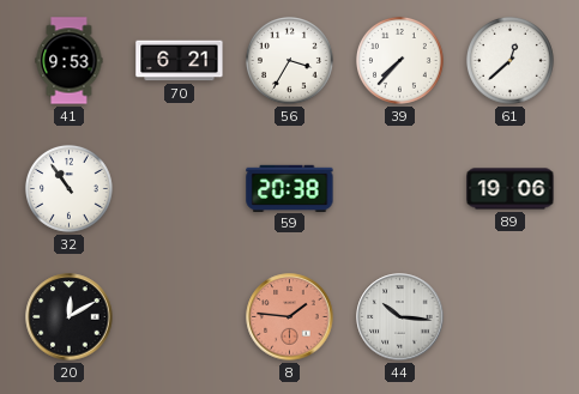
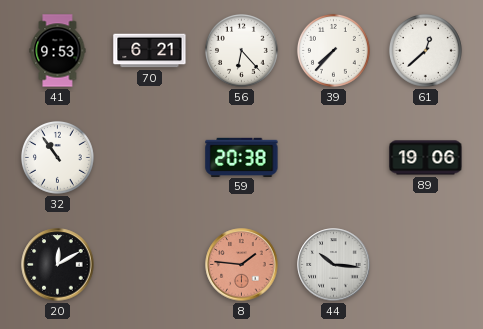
56: 3:35 -> 6:23
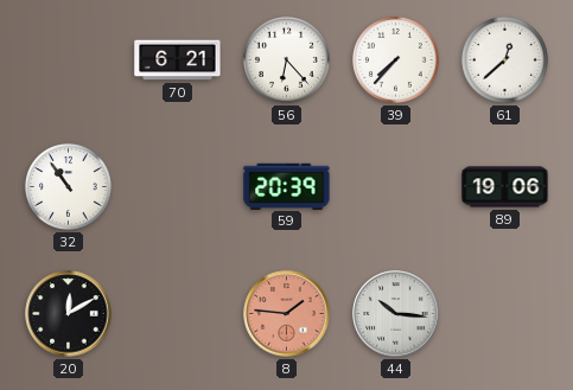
41: 9:53 -> none
59: 20:38 -> 20:39
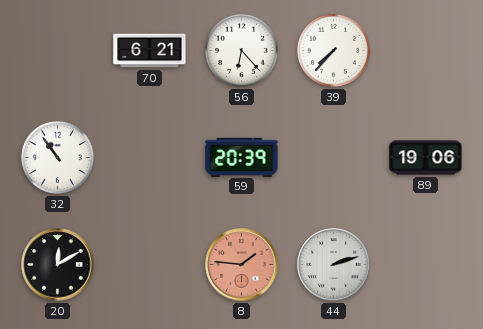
61: 12:38 -> none
44: 10:16 -> 2:12
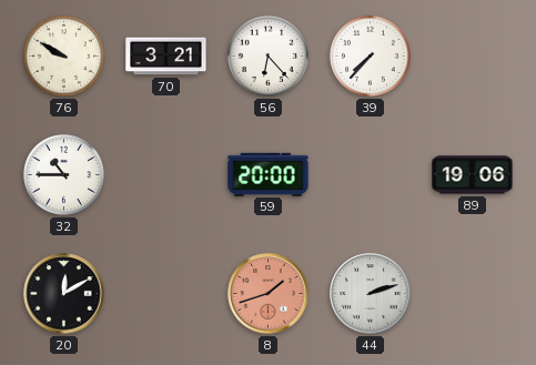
76: none -> 9:50
70: 6:21 -> 3:21
32: 10:54 -> 10:45
59: 20:39 -> 20:00
8: 1:46 -> 1:42
